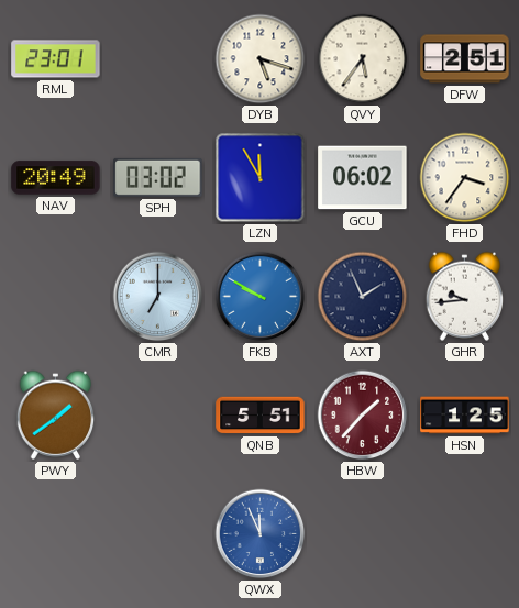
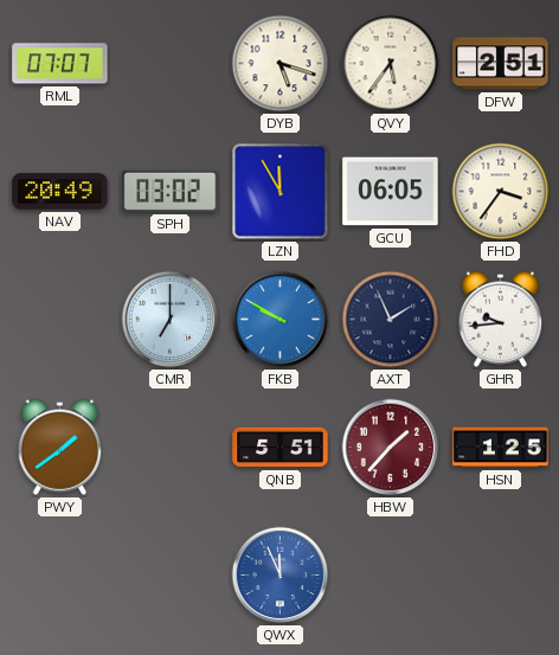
RML: 23:01 -> 07:07
GCU: 06:02 -> 06:05
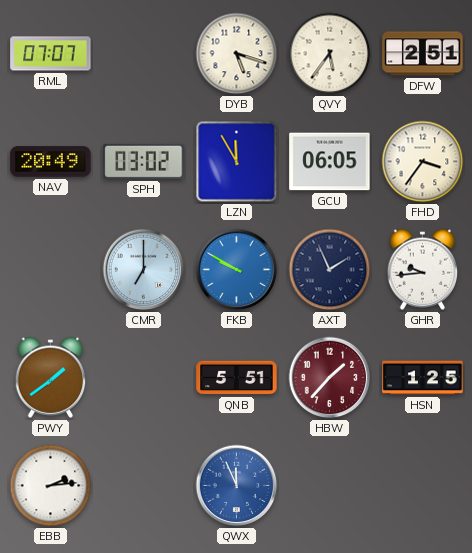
EBB: none -> 2:14
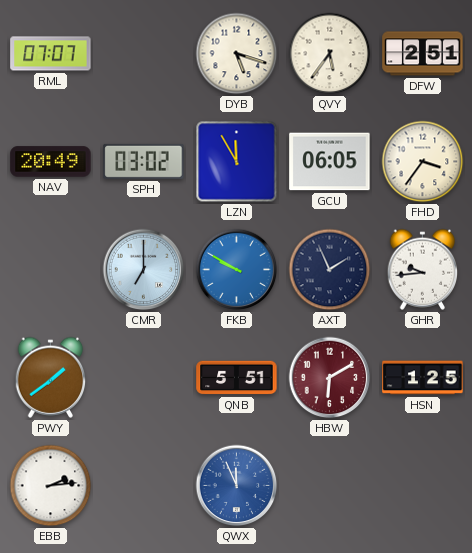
HBW: 1:37 -> 6:10
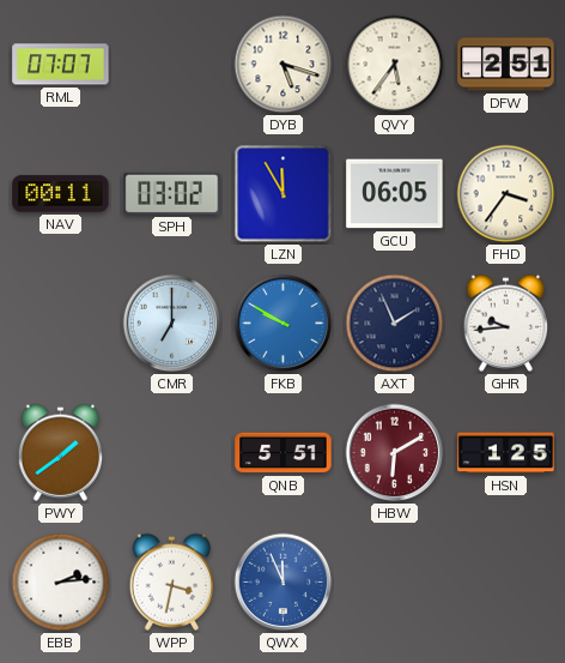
NAV: 20:49 -> 00:11
WPP: none -> 3:32
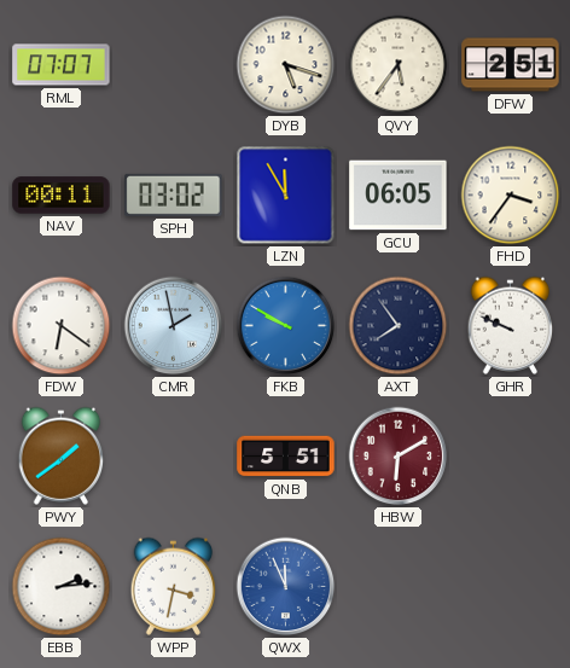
FDW: none -> 6:21
CMR: 7:00 -> 1:58
AXT: 1:56 -> 7:54
GHR: 9:44 -> 9:49
HSN: 1:25 -> none
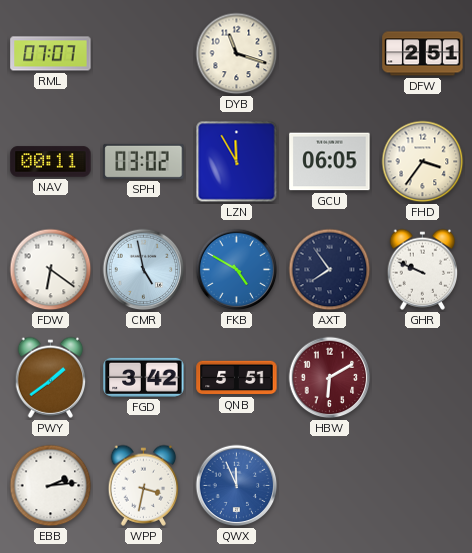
DYB: 5:18 -> 11:18
QVY: 5:36 -> none
CMR: 1:58 -> 4:58
FKB: 9:50 -> 4:50
FGD: none -> 3:42
